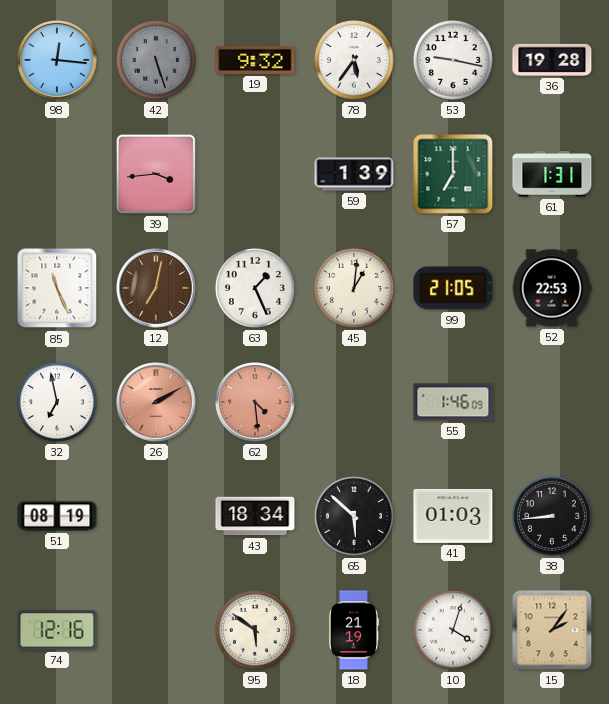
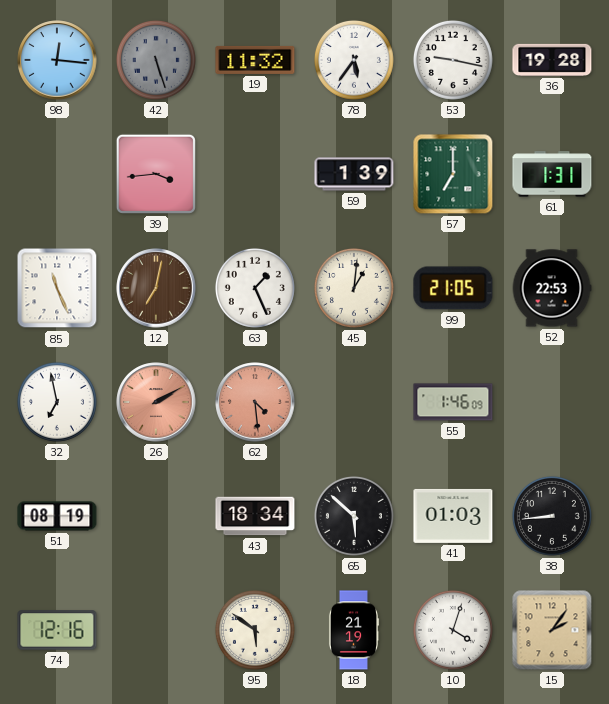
19: 9:32 -> 11:32
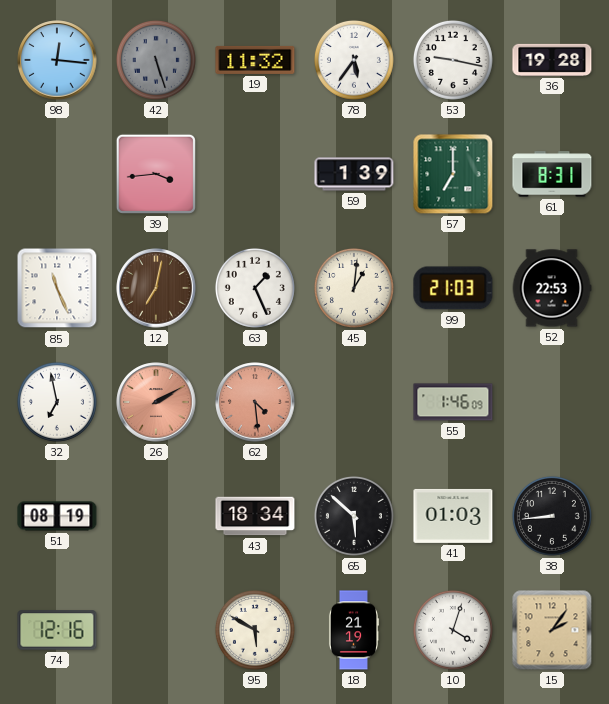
61: 1:31 -> 8:31
99: 21:05 -> 21:03
95: 5:51 -> 5:50
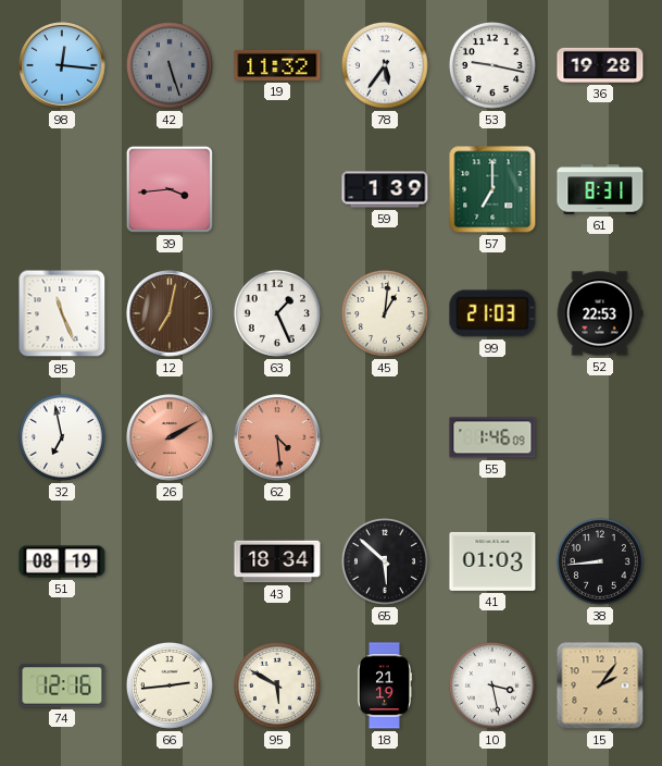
66: none -> 2:44
10: 4:03 -> 3:28
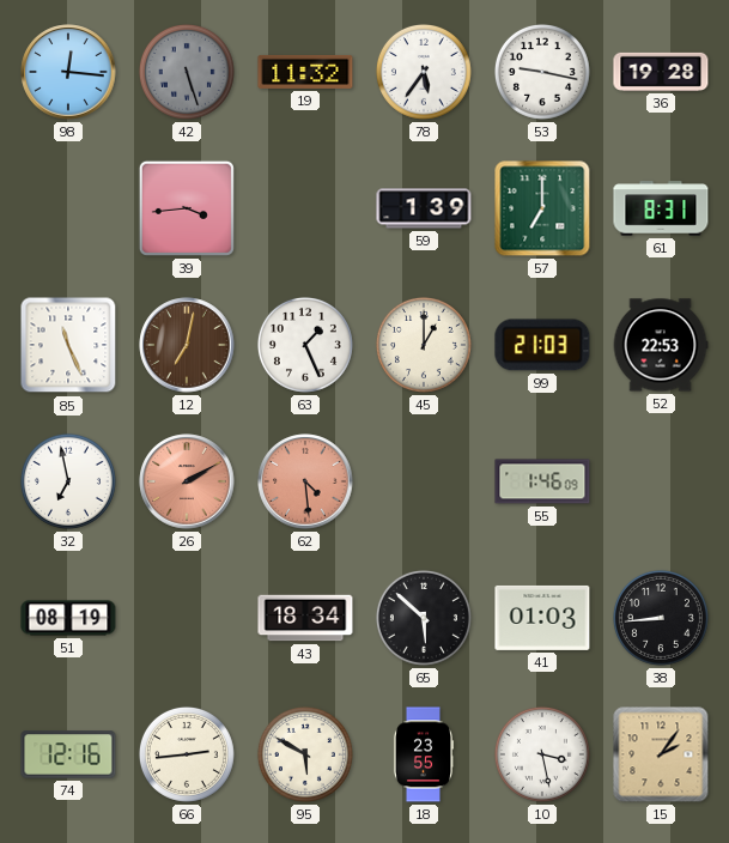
45: 1:01 -> 1:00
18: 21:19 -> 23:55
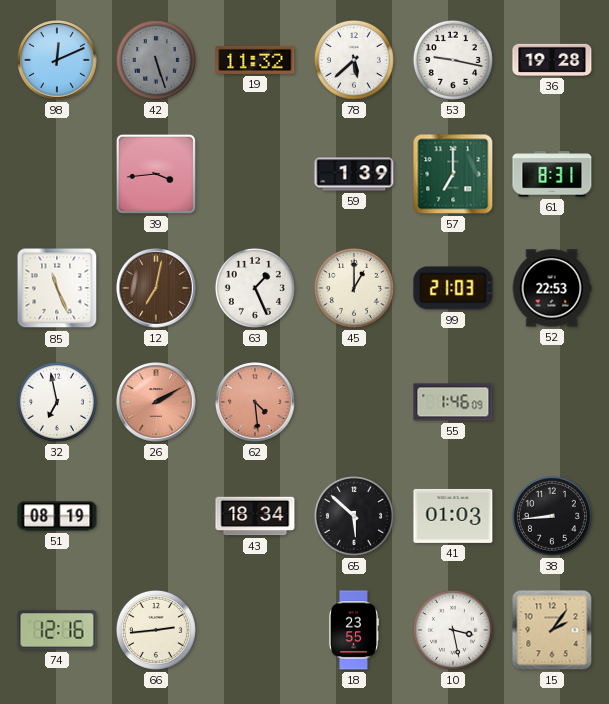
98: 12:16 -> 12:11
78: 5:36 -> 5:38
95: 5:50 -> none
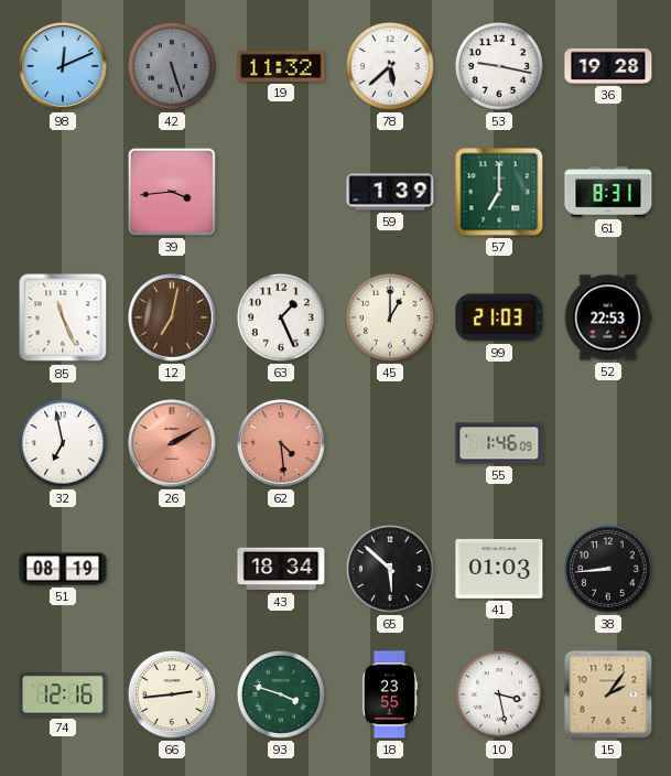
93: none -> 3:48
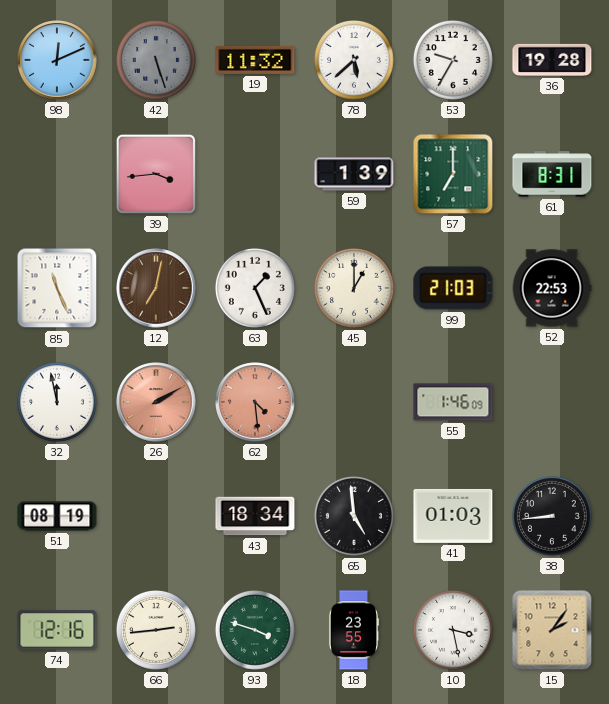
53: 9:17 -> 9:35
32: 6:58 -> 11:58
65: 5:52 -> 4:59
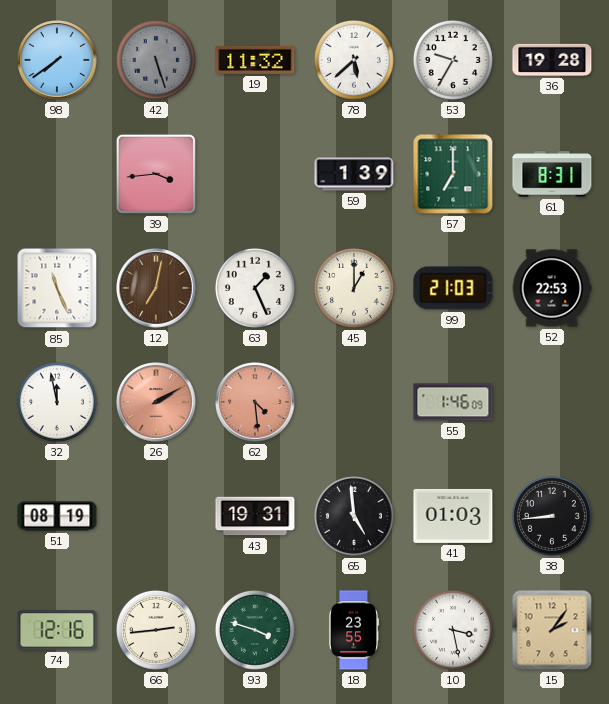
98: 12:11 -> 7:39
43: 18:34 -> 19:31
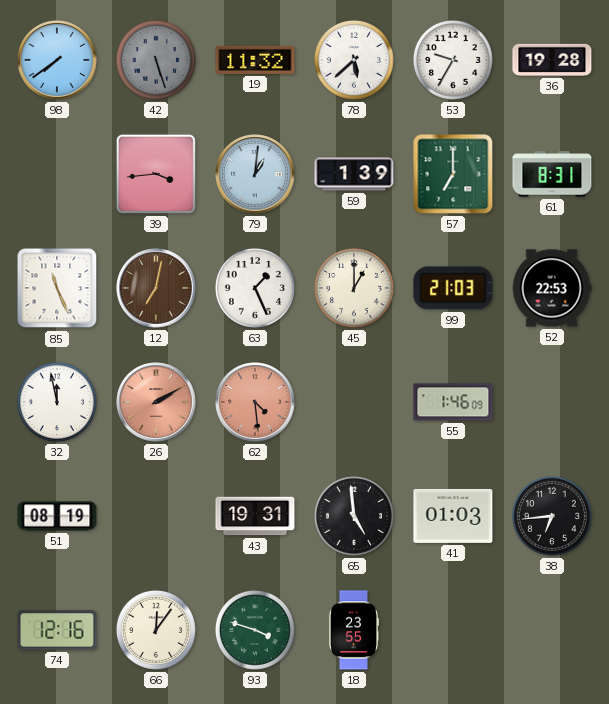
79: none -> 1:01
38: 8:44 -> 6:44
66: 2:44 -> 12:06
10: 3:28 -> none
15: 2:06 -> none
